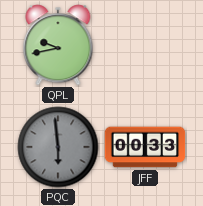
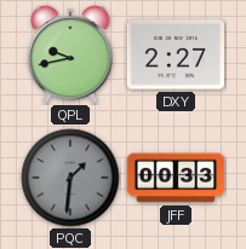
DXY: none -> 2:27
PQC: 5:59 -> 1:31
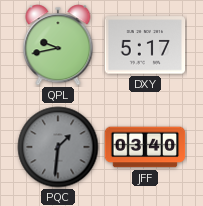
DXY: 2:27 -> 5:17
JFF: 00:33 -> 03:40
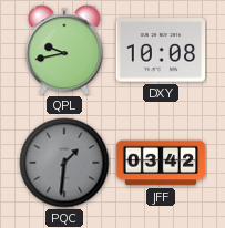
DXY: 5:17 -> 10:08
JFF: 03:40 -> 03:42
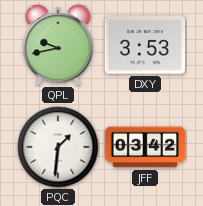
DXY: 10:08 -> 3:53
PQC dial: grey -> white
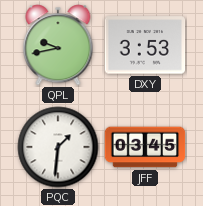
JFF: 03:42 -> 03:45
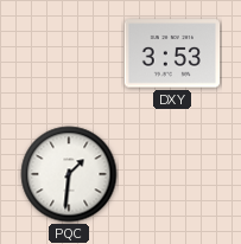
QPL: 9:43 -> none
JFF: 03:45 -> none
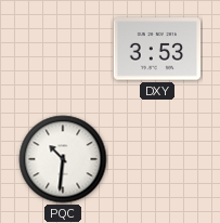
PQC: 1:31 -> 10:31
